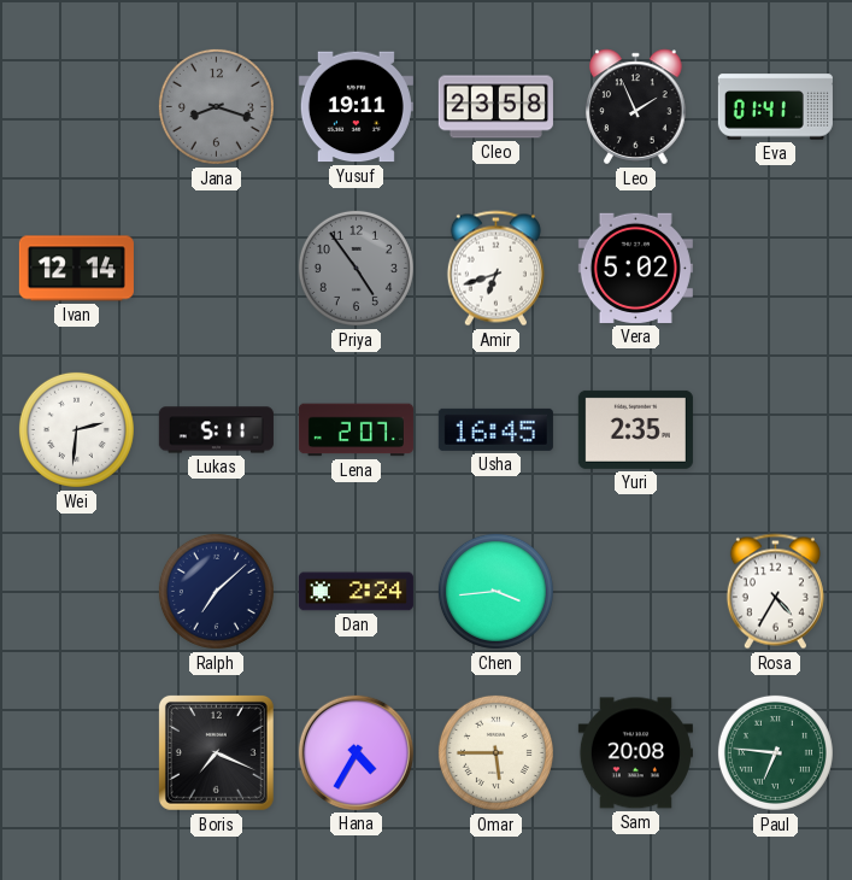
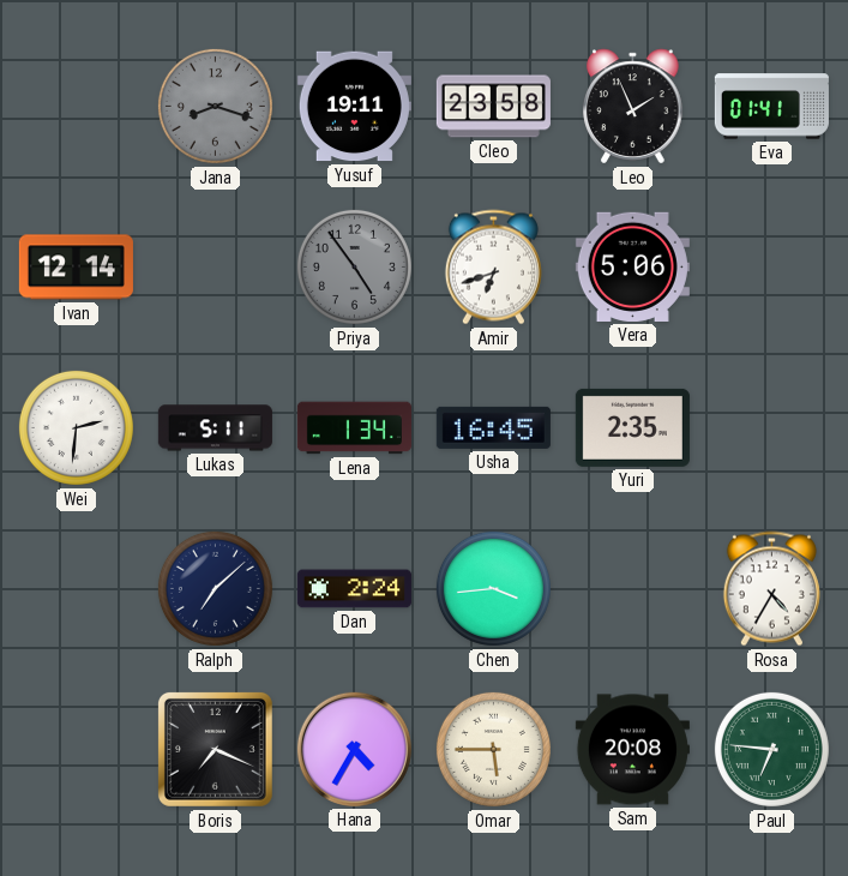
Vera: 5:02 -> 5:06
Lena: 2:07 -> 1:34
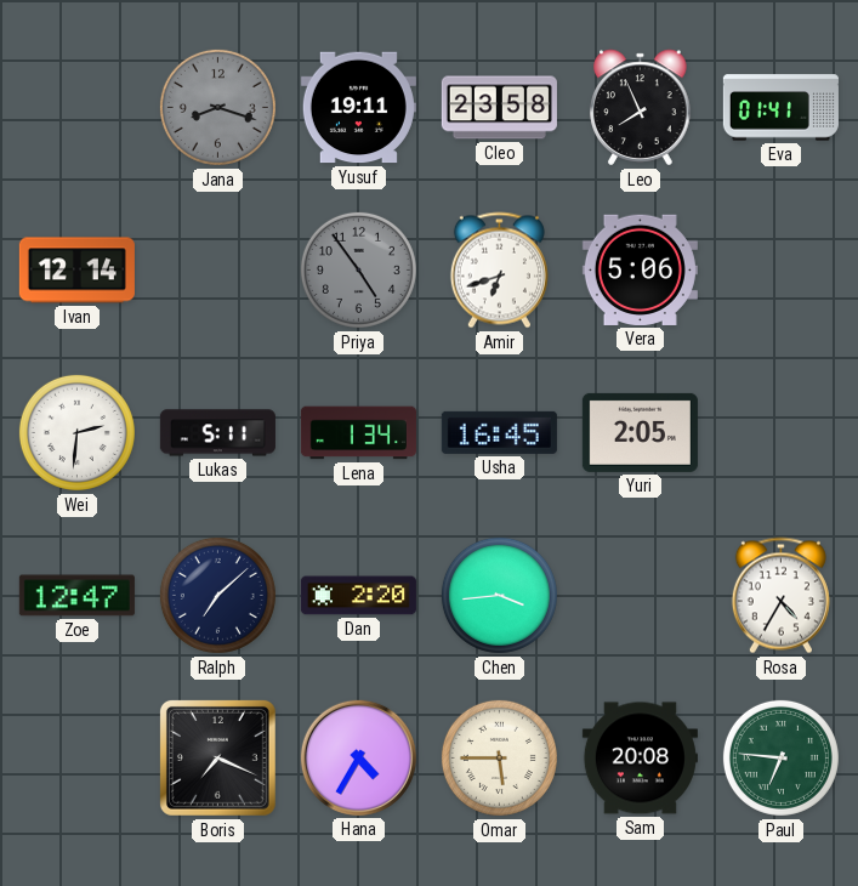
Leo: 1:56 -> 7:56
Yuri: 2:35 -> 2:05
Zoe: none -> 12:47
Dan: 2:24 -> 2:20
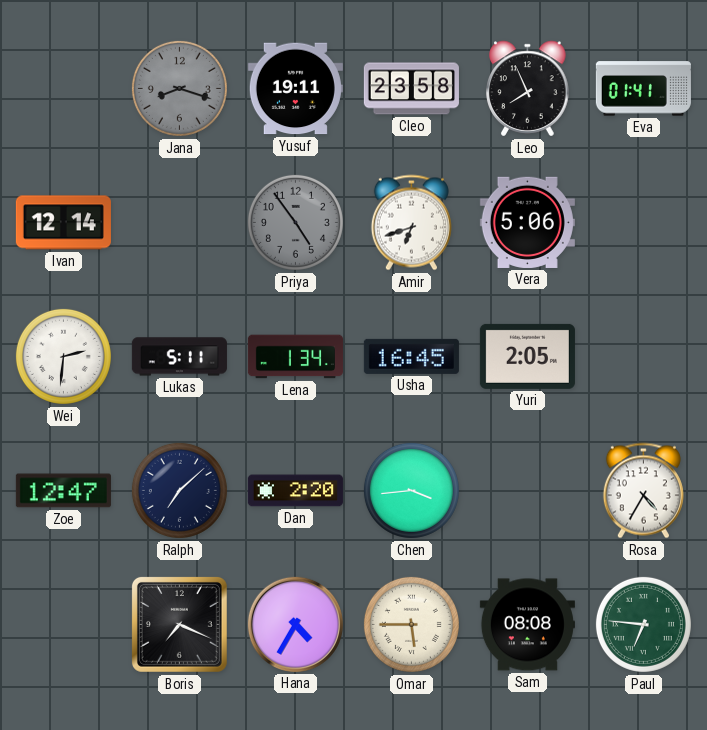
Sam: 20:08 -> 08:08
